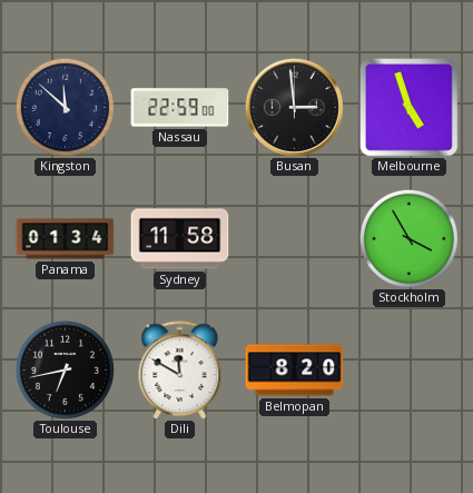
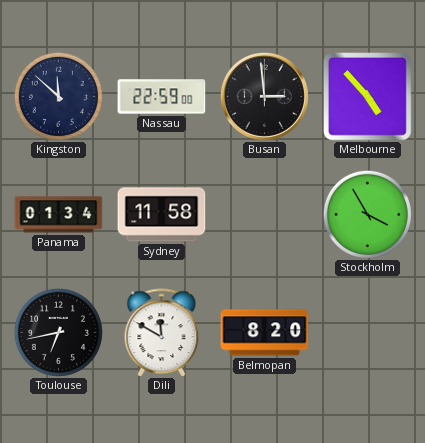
Melbourne: 4:57 -> 4:53
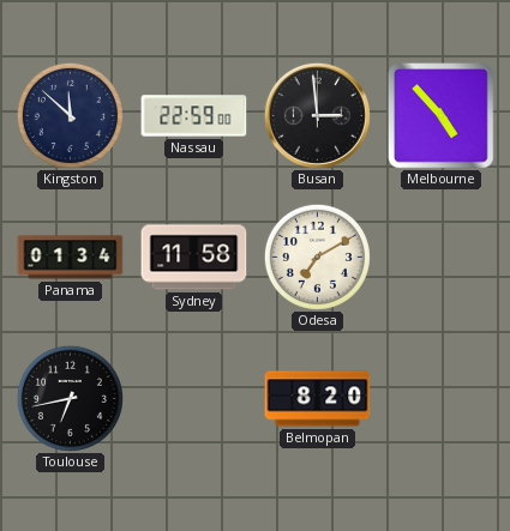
Odesa: none -> 7:10
Stockholm: 3:55 -> none
Dili: 11:50 -> none
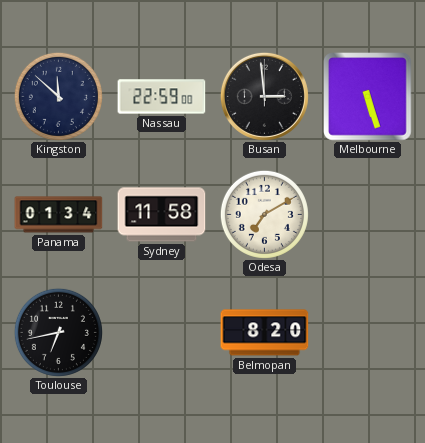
Melbourne: 4:53 -> 5:27
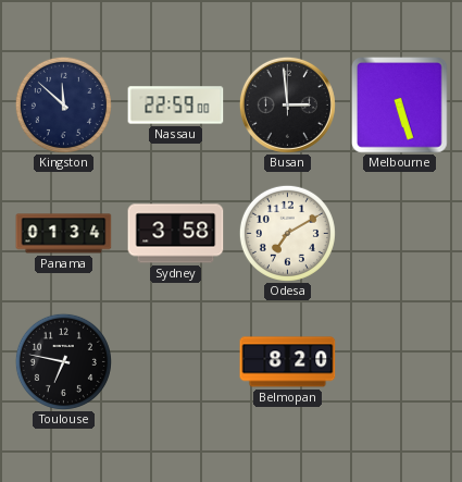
Sydney: 11:58 -> 3:58
Toulouse: 6:43 -> 6:47
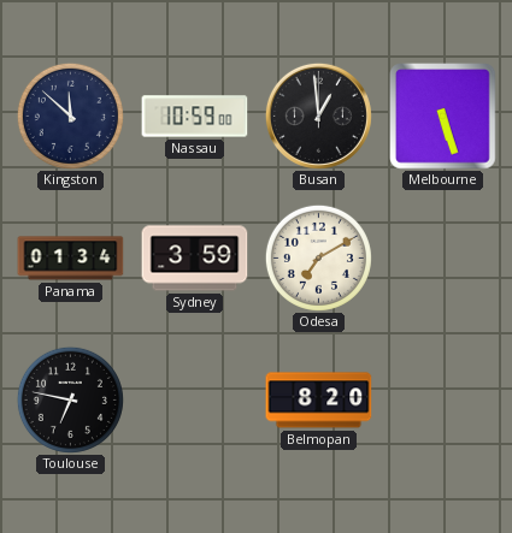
Nassau: 22:59 -> 10:59
Busan: 2:59 -> 12:59
Sydney: 3:58 -> 3:59
